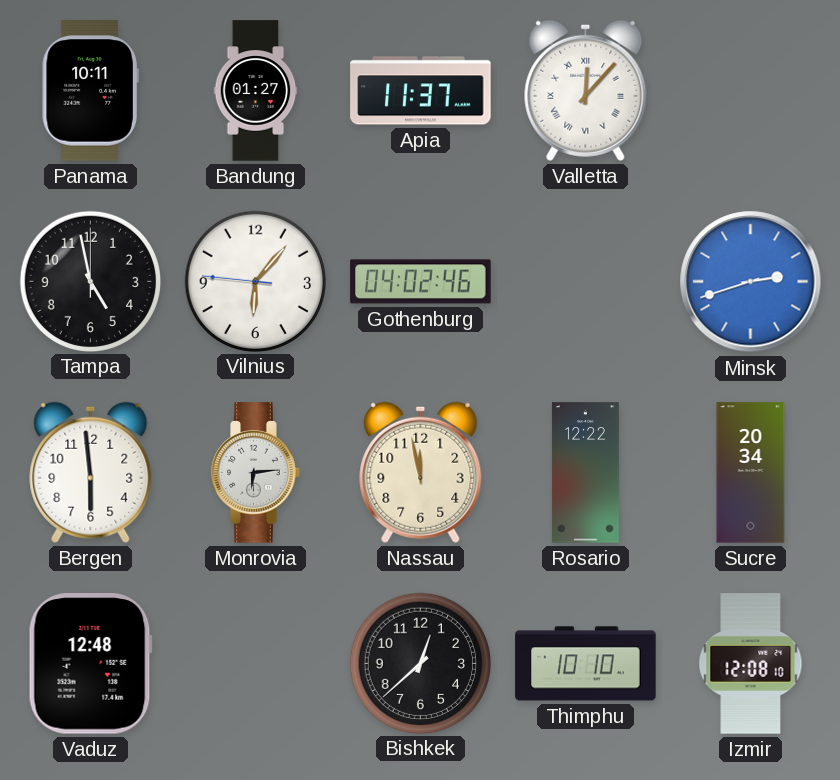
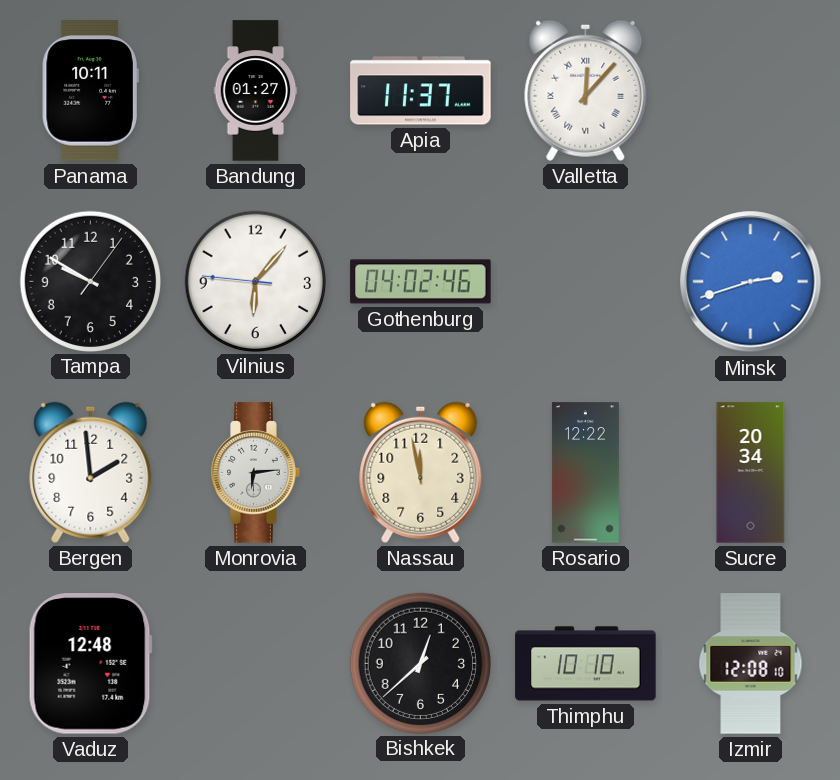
Tampa: 4:58 -> 9:50
Bergen: 5:59 -> 1:59
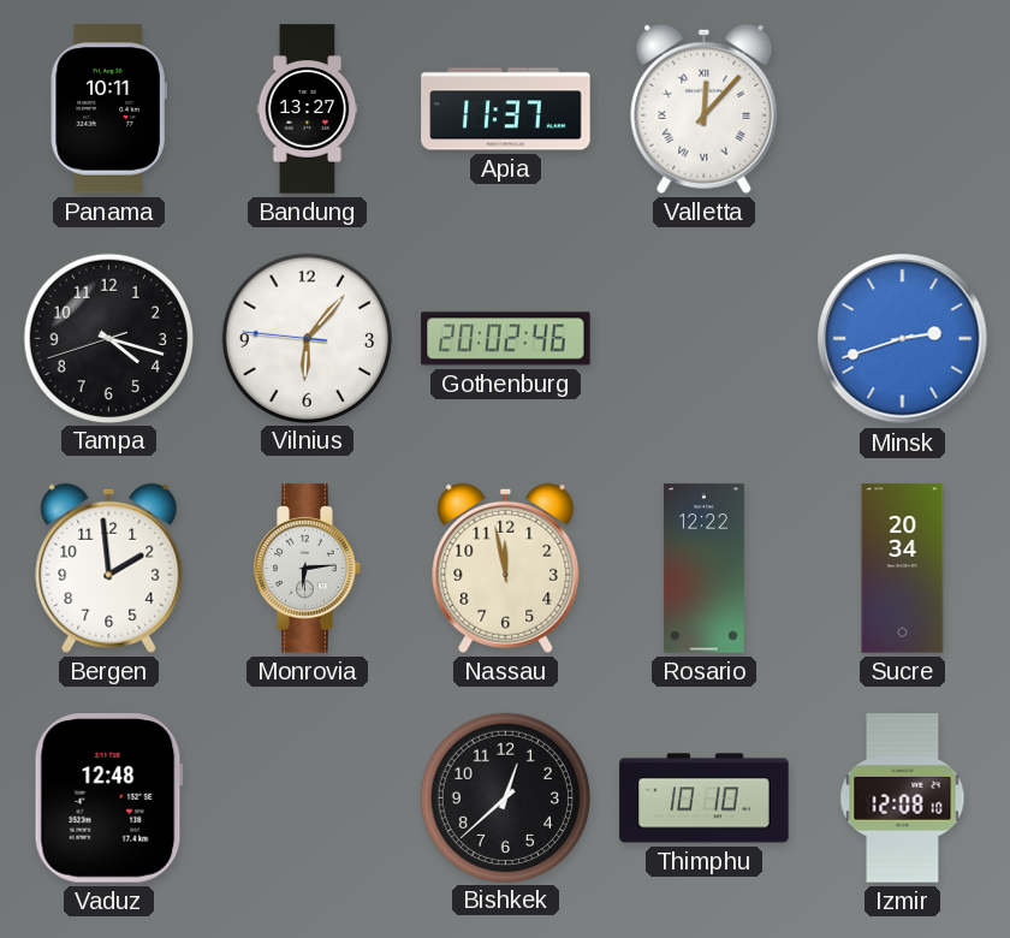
Bandung: 01:27 -> 13:27
Tampa: 9:50 -> 4:17
Gothenburg: 04:02 -> 20:02
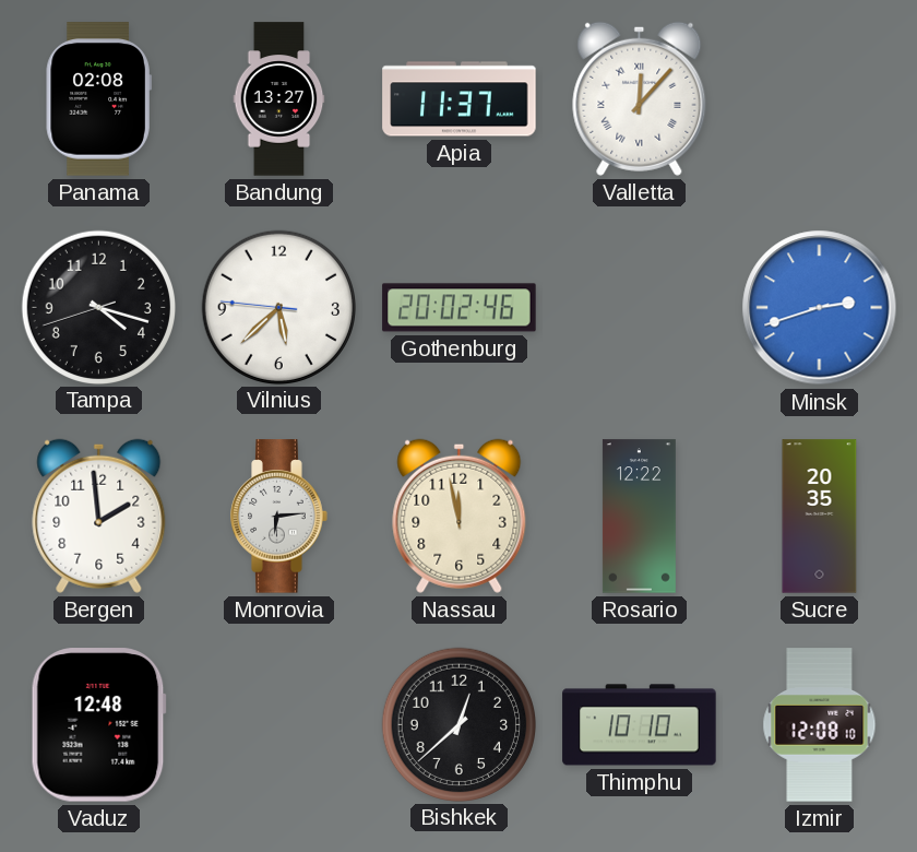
Panama: 10:11 -> 02:08
Vilnius: 6:06 -> 5:37
Sucre: 20:34 -> 20:35
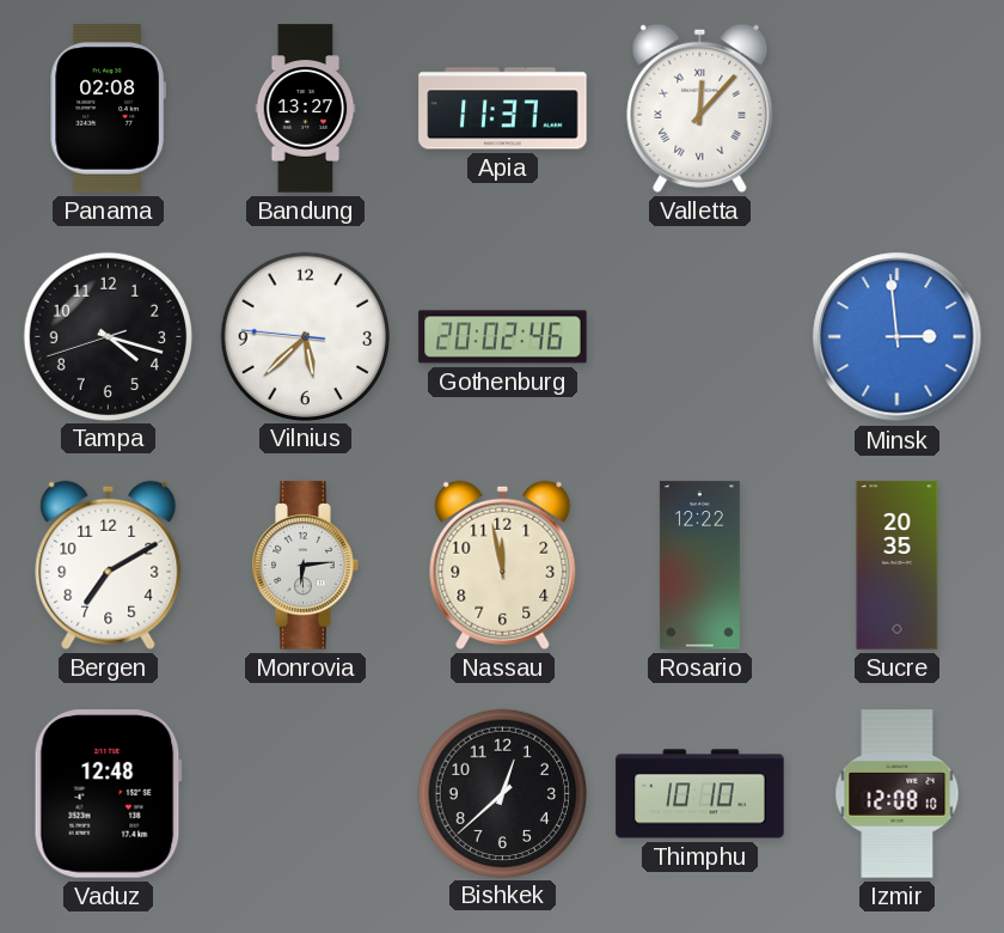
Minsk: 2:42 -> 2:59
Bergen: 1:59 -> 7:10
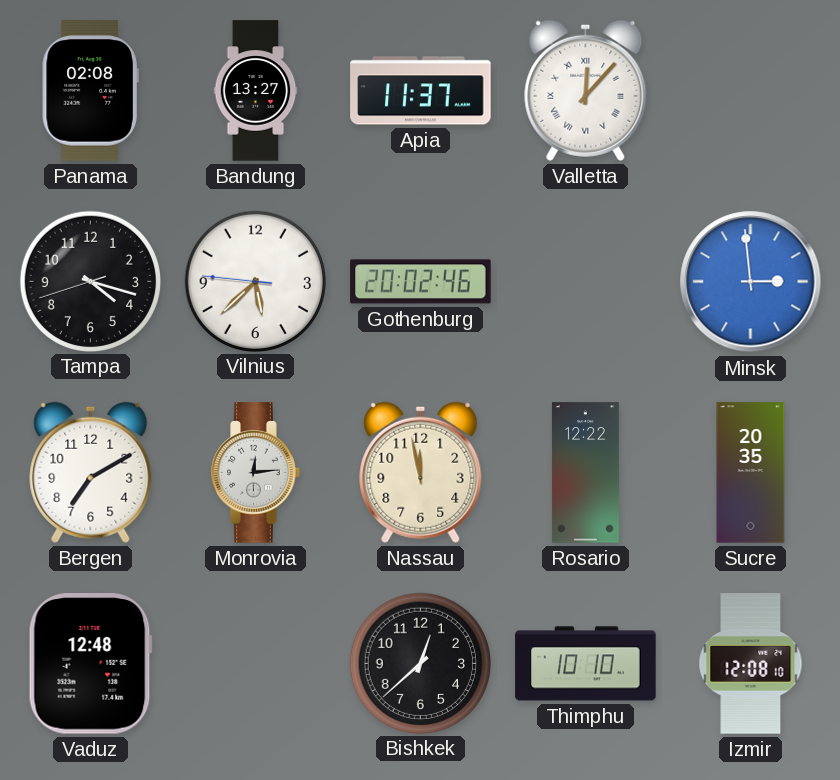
Monrovia: 6:14 -> 12:14
